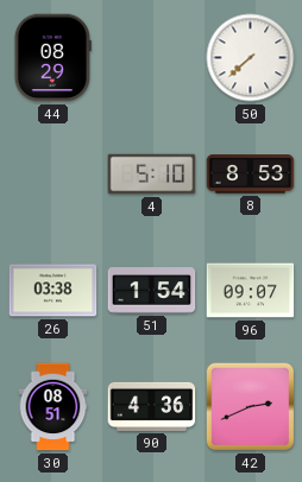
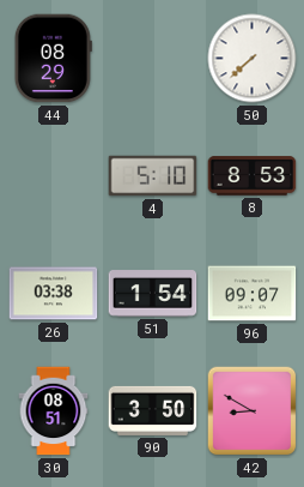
90: 4:36 -> 3:50
42: 2:41 -> 8:50
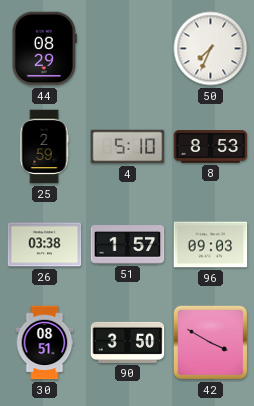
50: 7:38 -> 7:34
25: none -> 2:59
51: 1:54 -> 1:57
96: 09:07 -> 09:03
42: 8:50 -> 3:50
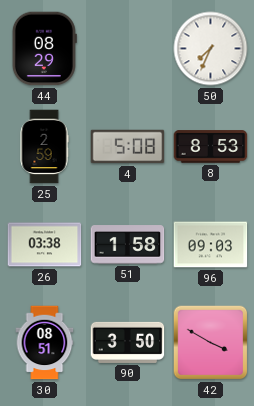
4: 5:10 -> 5:08
51: 1:57 -> 1:58
